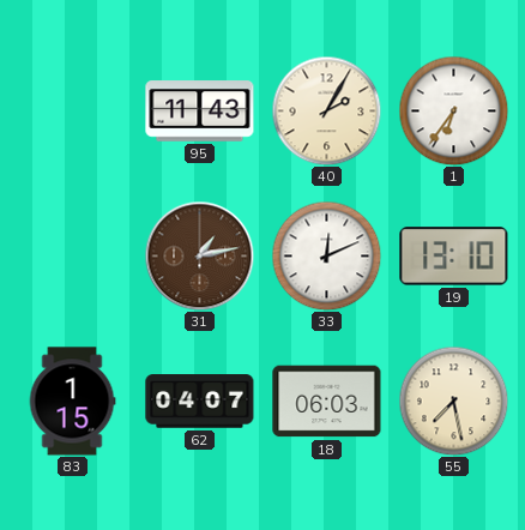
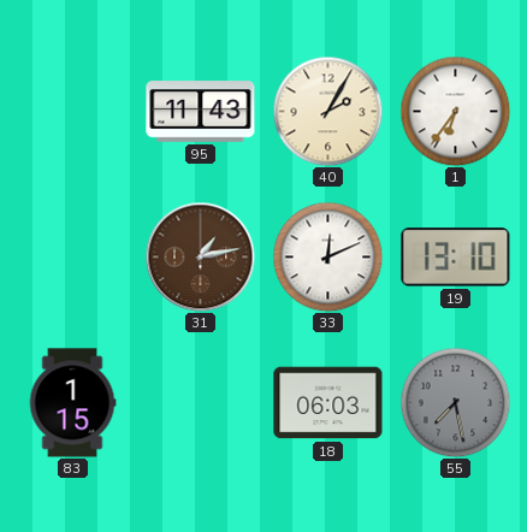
62: 04:07 -> none
55 dial: cream -> grey
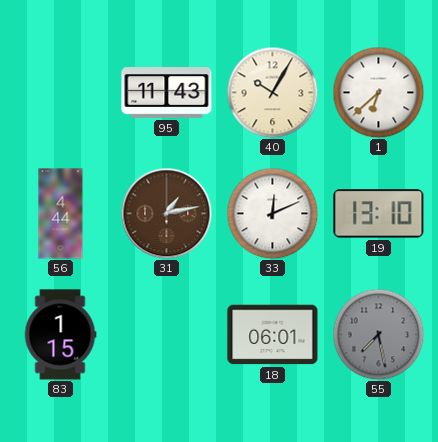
40: 2:05 -> 10:05
1: 6:36 -> 6:38
56: none -> 4:44
18: 06:03 -> 06:01
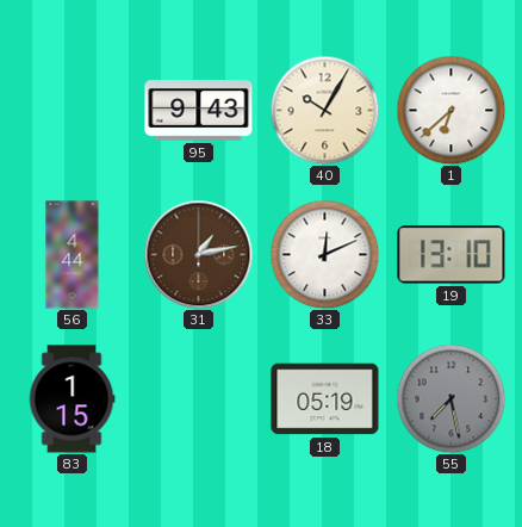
95: 11:43 -> 9:43
18: 06:01 -> 05:19
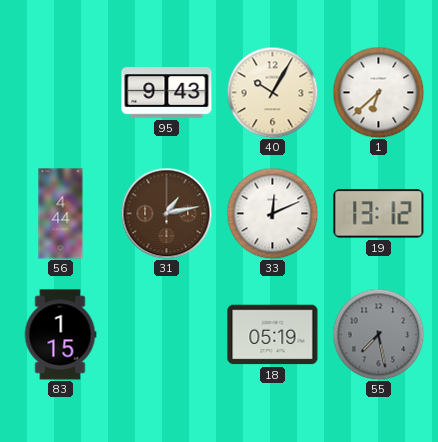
19: 13:10 -> 13:12
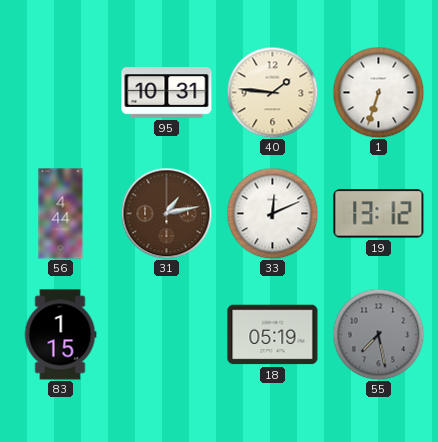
95: 9:43 -> 10:31
40: 10:05 -> 1:46
1: 6:38 -> 6:33
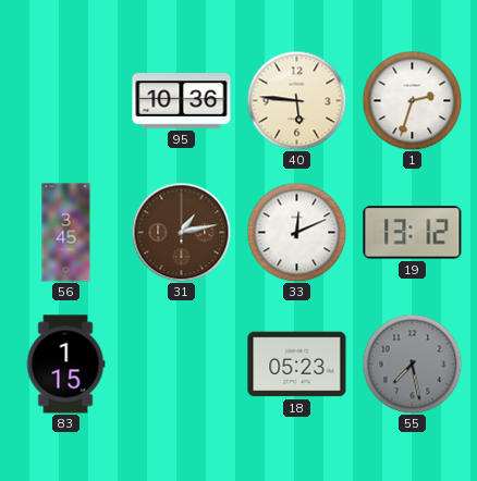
95: 10:31 -> 10:36
40: 1:46 -> 5:46
1: 6:33 -> 2:33
56: 4:44 -> 3:45
18: 05:19 -> 05:23
